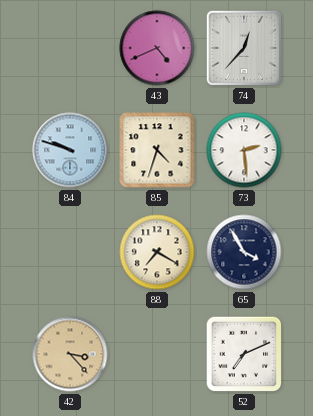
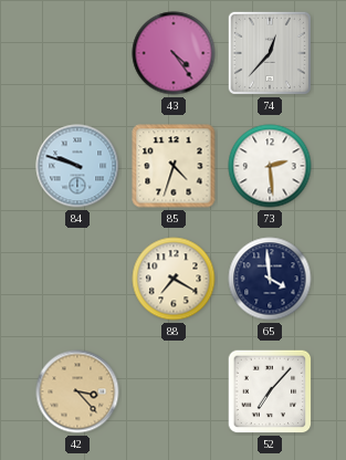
43: 4:41 -> 4:24
65: 3:55 -> 3:59
52: 7:11 -> 7:07
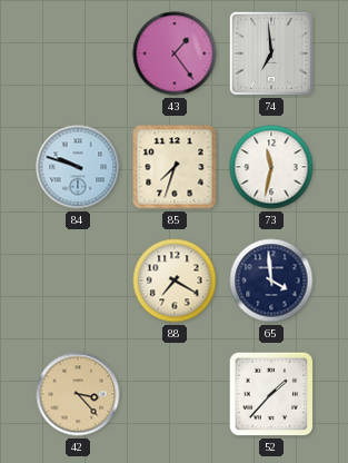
43: 4:24 -> 1:24
74: 12:37 -> 6:59
85: 4:33 -> 7:33
73: 2:29 -> 11:32
52: 7:07 -> 1:37
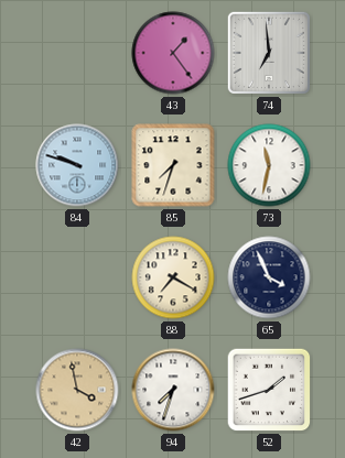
65: 3:59 -> 3:56
42: 3:23 -> 3:58
94: none -> 7:33
52: 1:37 -> 1:42
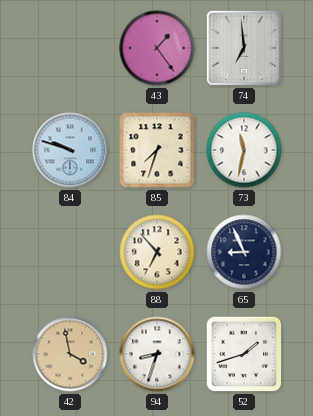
88: 7:20 -> 6:53
65: 3:56 -> 8:56
94: 7:33 -> 8:33
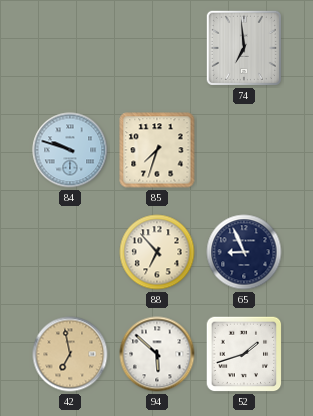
43: 1:24 -> none
73: 11:32 -> none
42: 3:58 -> 6:58
94: 8:33 -> 5:52
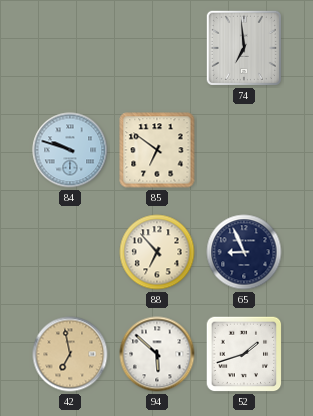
85: 7:33 -> 6:51
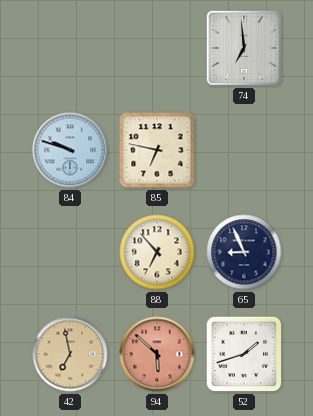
85: 6:51 -> 6:47
94 dial: white -> salmon
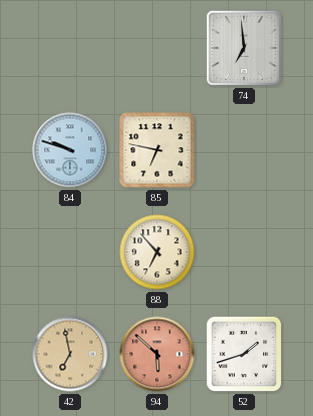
65: 8:56 -> none
